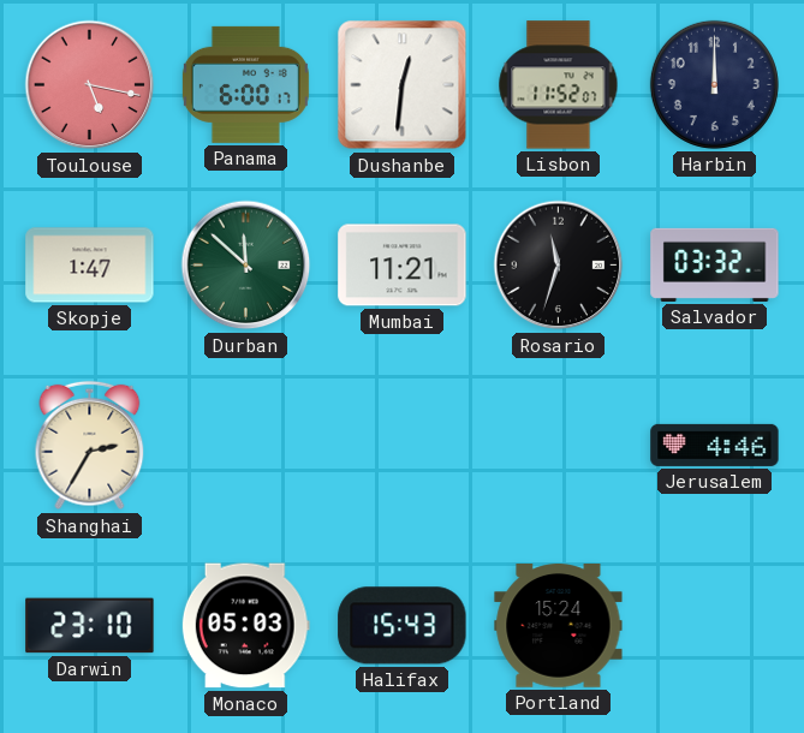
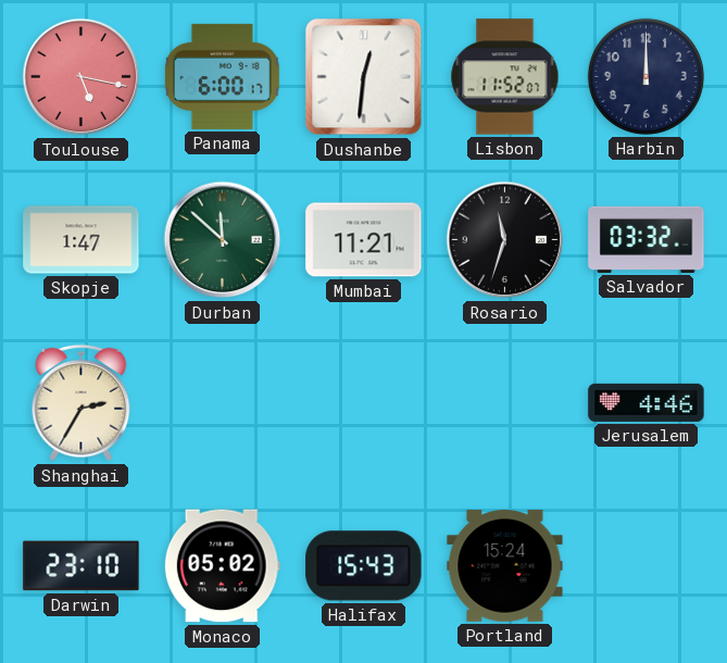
Monaco: 05:03 -> 05:02
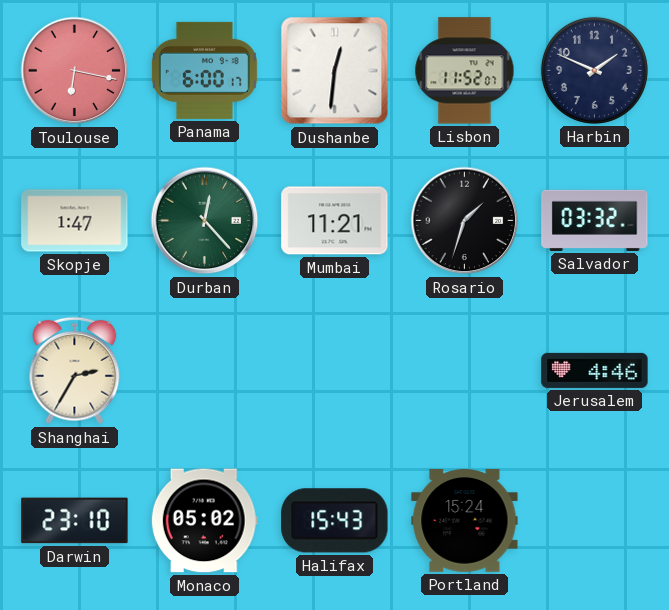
Toulouse: 5:17 -> 6:17
Harbin: 12:00 -> 1:49
Durban: 11:52 -> 12:23
Rosario: 11:33 -> 1:33
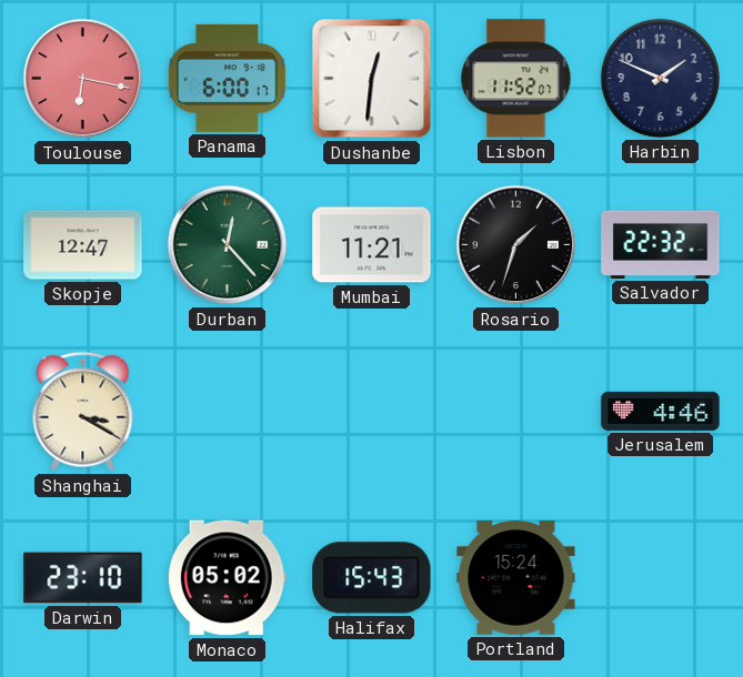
Skopje: 1:47 -> 12:47
Salvador: 03:32 -> 22:32
Shanghai: 2:35 -> 3:20
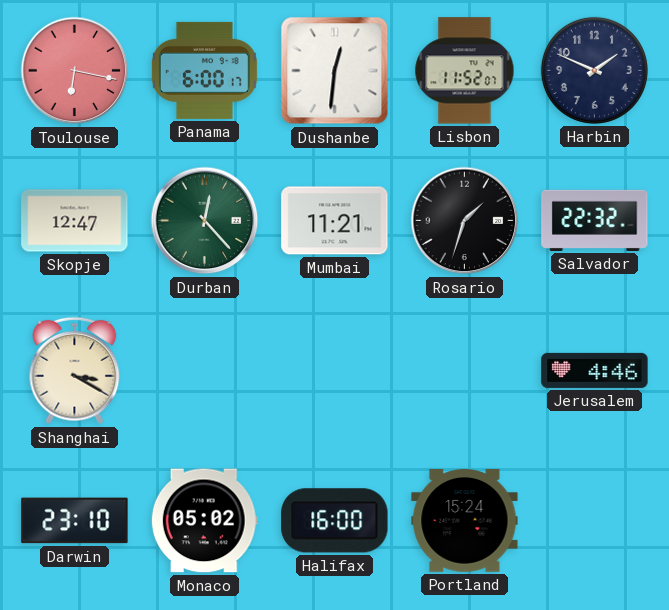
Halifax: 15:43 -> 16:00
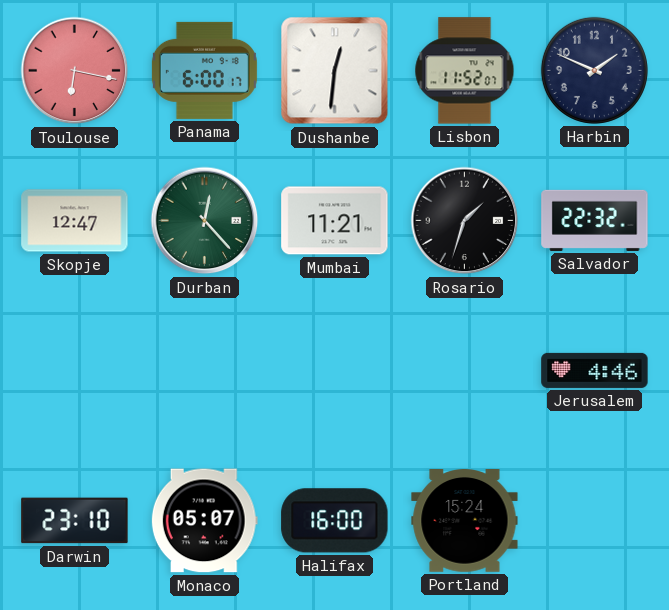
Shanghai: 3:20 -> none
Monaco: 05:02 -> 05:07
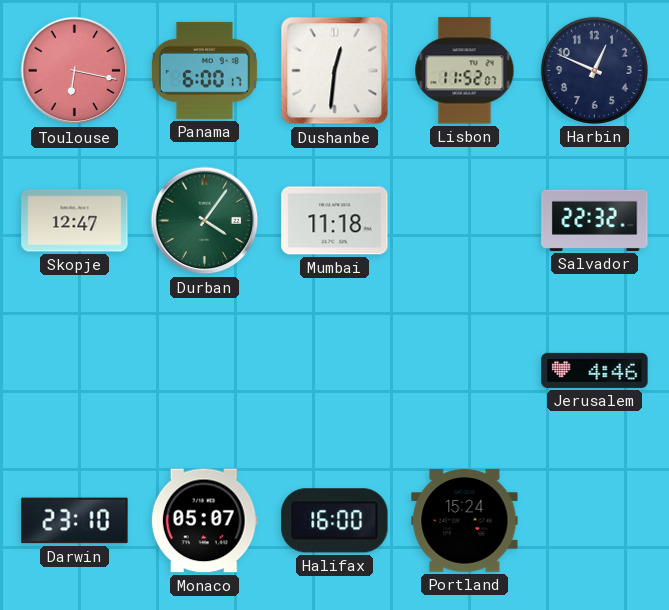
Harbin: 1:49 -> 12:49
Durban: 12:23 -> 4:06
Mumbai: 11:21 -> 11:18
Rosario: 1:33 -> none
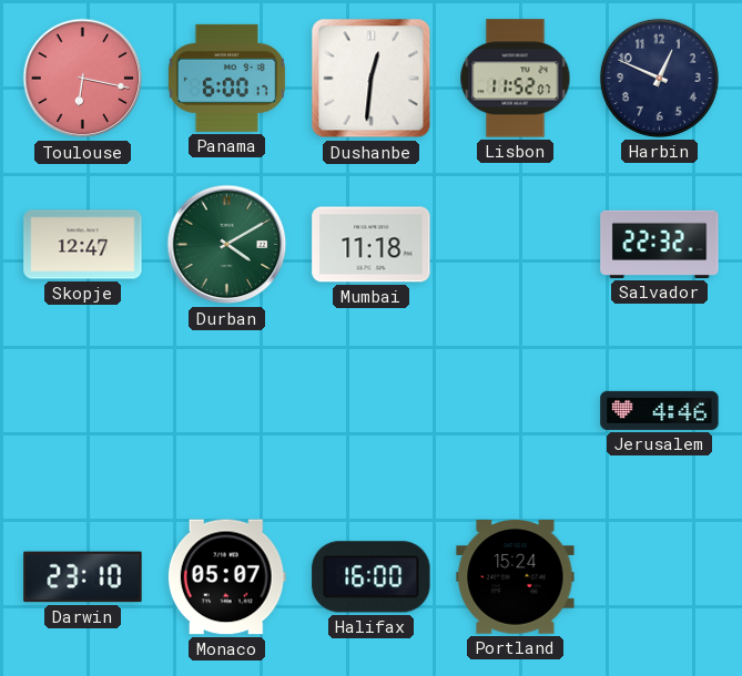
Durban: 4:06 -> 4:10
